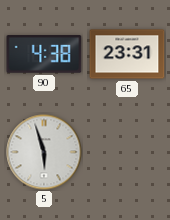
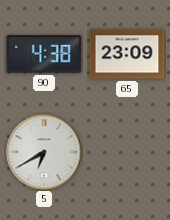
65: 23:31 -> 23:09
5: 5:57 -> 6:40
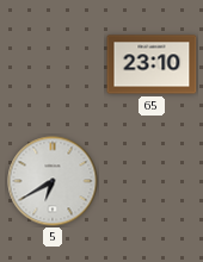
90: 4:38 -> none
65: 23:09 -> 23:10
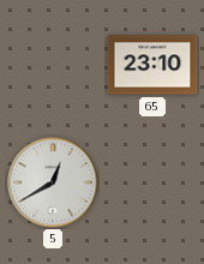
5: 6:40 -> 12:40
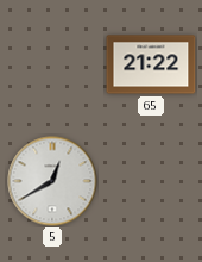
65: 23:10 -> 21:22
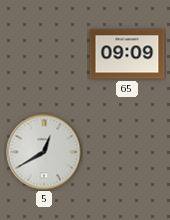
65: 21:22 -> 09:09
